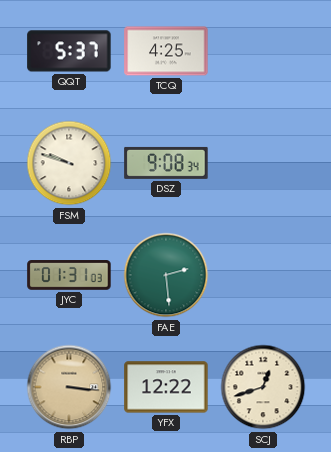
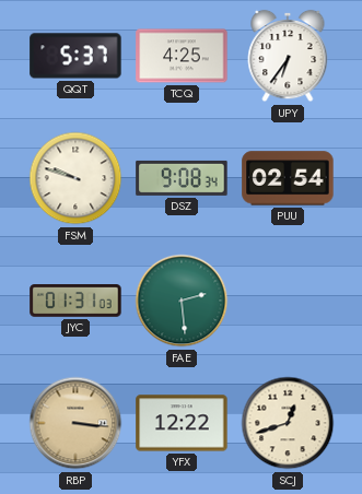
UPY: none -> 6:36
PUU: none -> 02:54
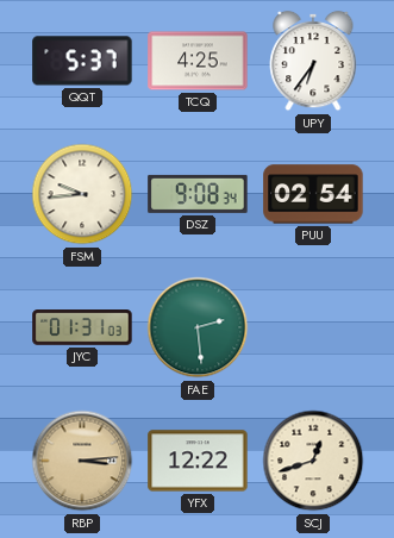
FSM: 9:48 -> 9:44
RBP: 3:16 -> 3:14
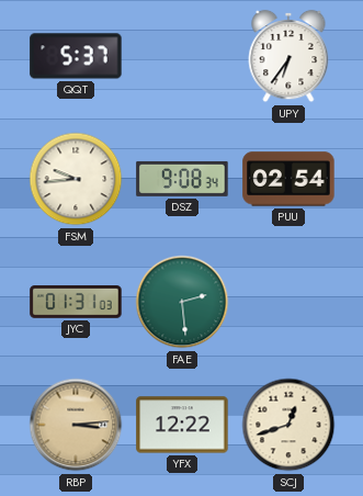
TCQ: 4:25 -> none
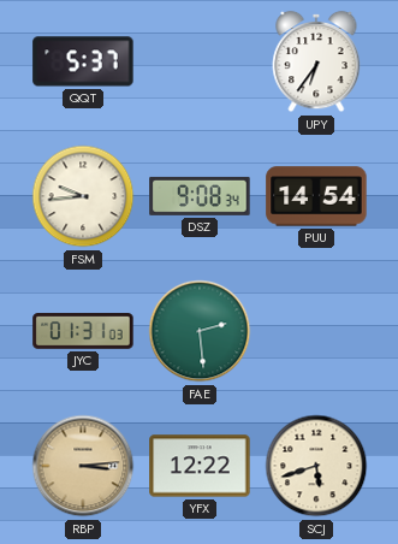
PUU: 02:54 -> 14:54
SCJ: 12:42 -> 5:42
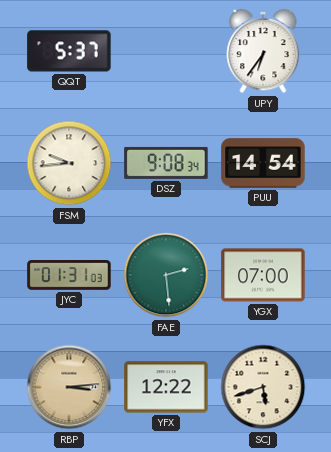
YGX: none -> 07:00
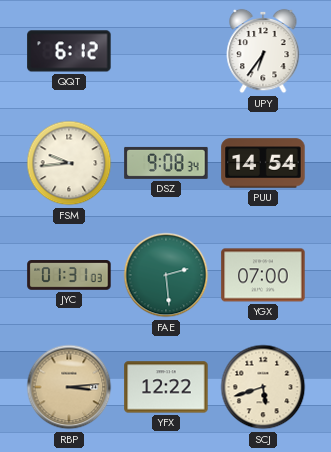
QQT: 5:37 -> 6:12
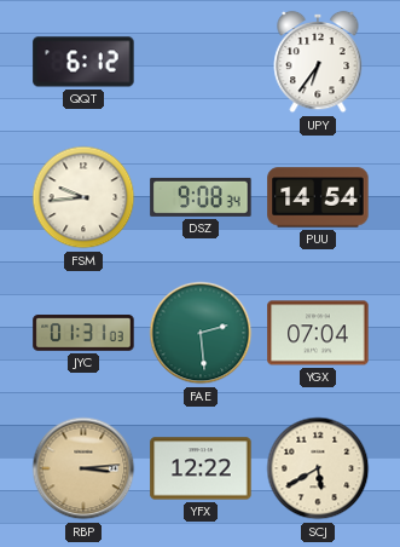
YGX: 07:00 -> 07:04
SCJ: 5:42 -> 5:40
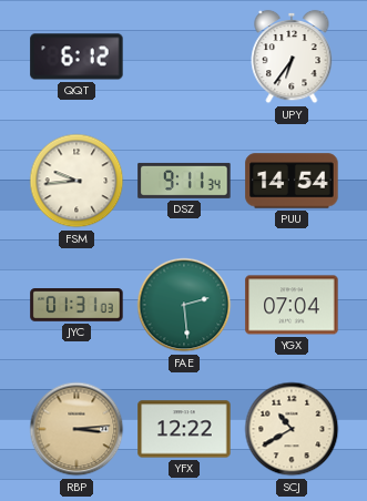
DSZ: 9:08 -> 9:11
SCJ: 5:40 -> 10:40
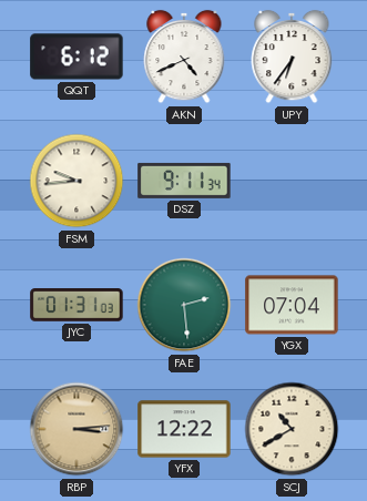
AKN: none -> 4:41
PUU: 14:54 -> none
